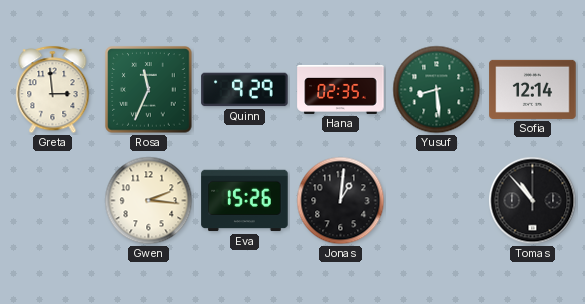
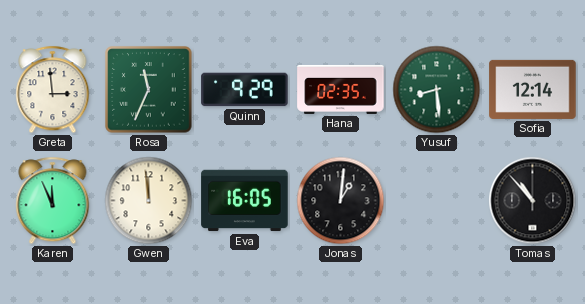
Karen: none -> 11:56
Gwen: 2:16 -> 11:59
Eva: 15:26 -> 16:05
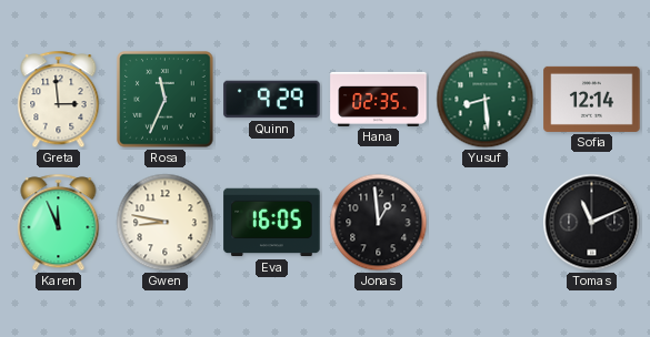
Gwen: 11:59 -> 8:47
Jonas: 1:01 -> 12:59
Tomas: 10:53 -> 11:11
